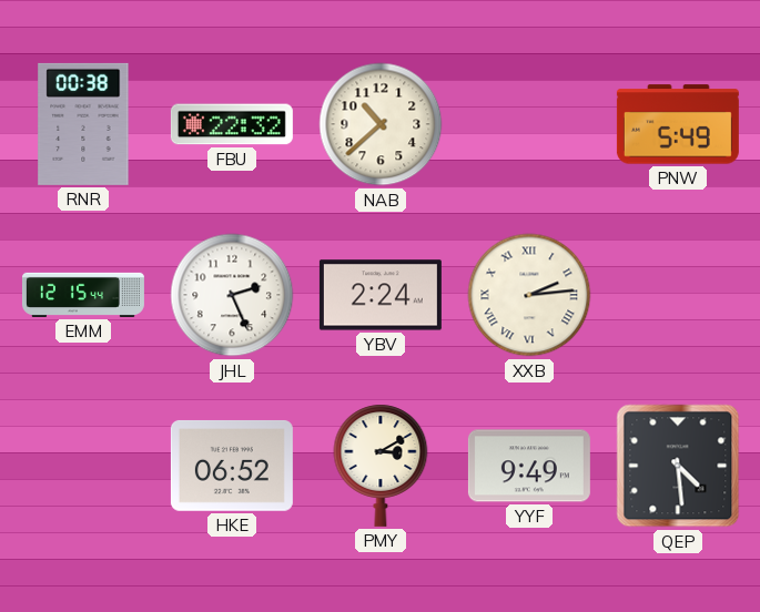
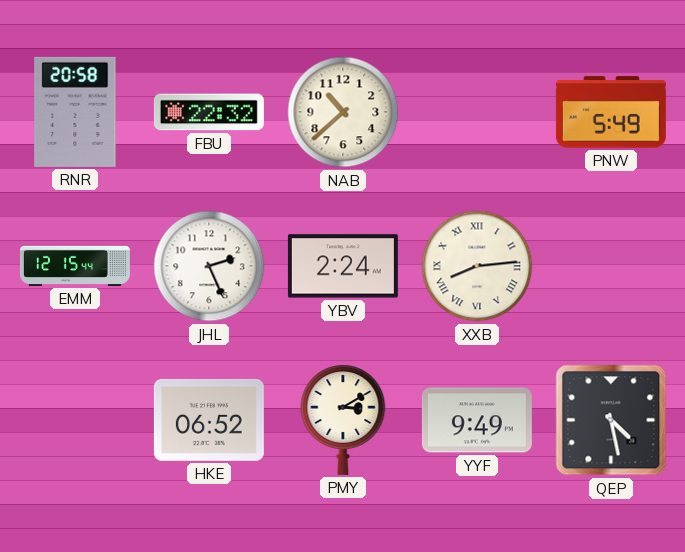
RNR: 00:38 -> 20:58
XXB: 2:14 -> 8:14
QEP: 4:29 -> 4:28
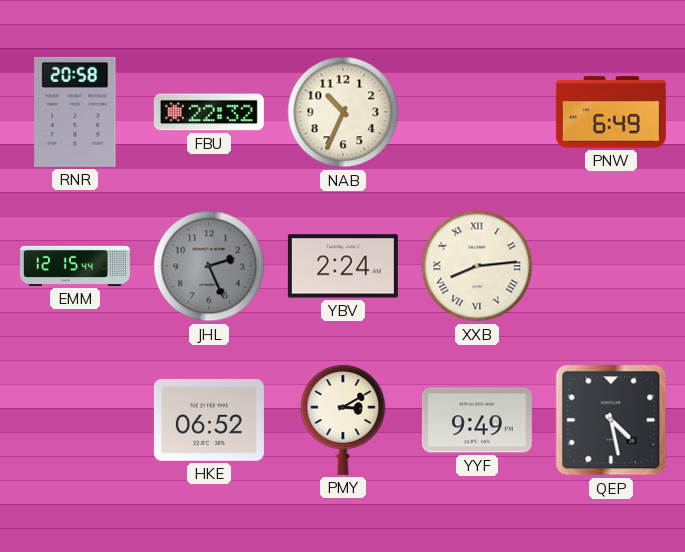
NAB: 10:38 -> 10:34
PNW: 5:49 -> 6:49
JHL dial: white -> grey
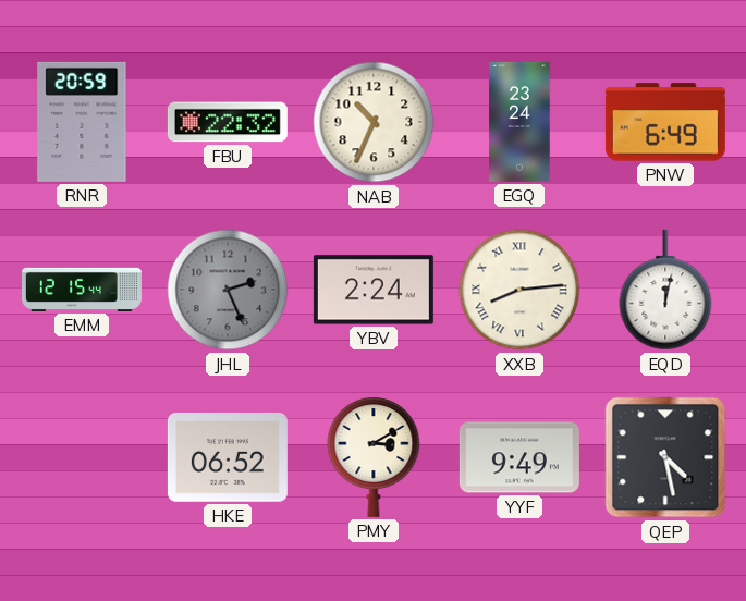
RNR: 20:58 -> 20:59
EGQ: none -> 23:24
EQD: none -> 12:02
